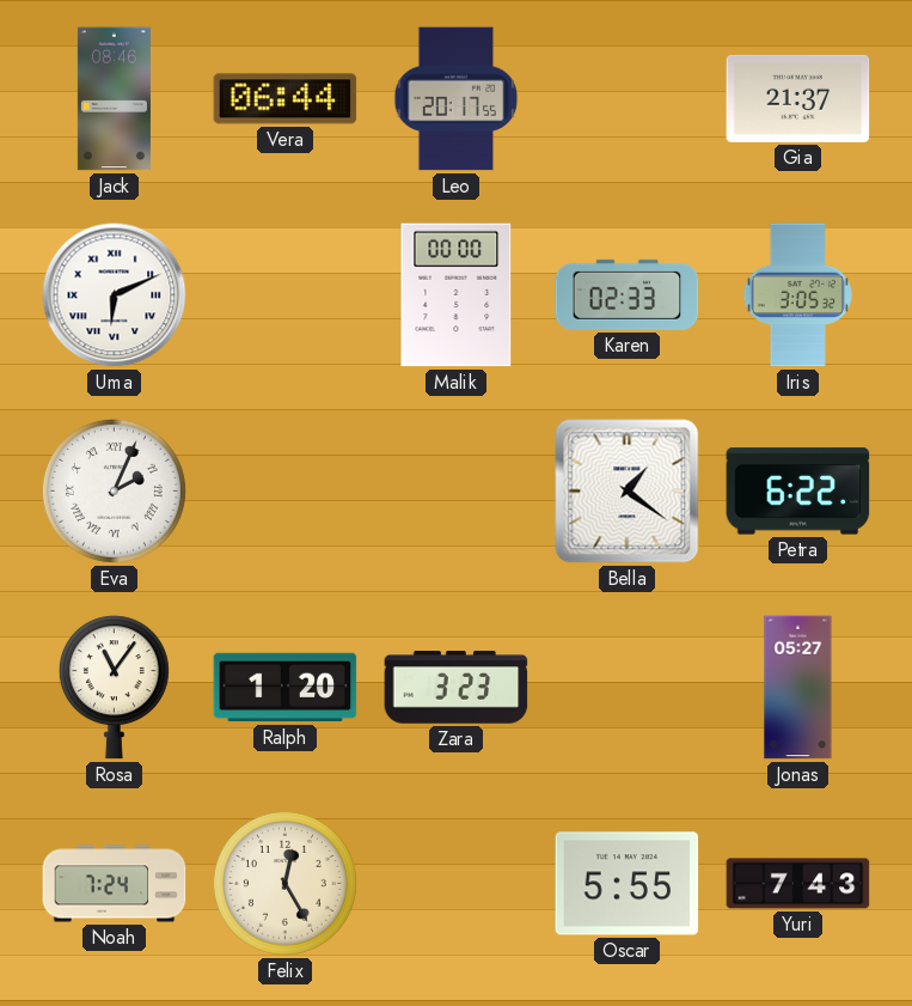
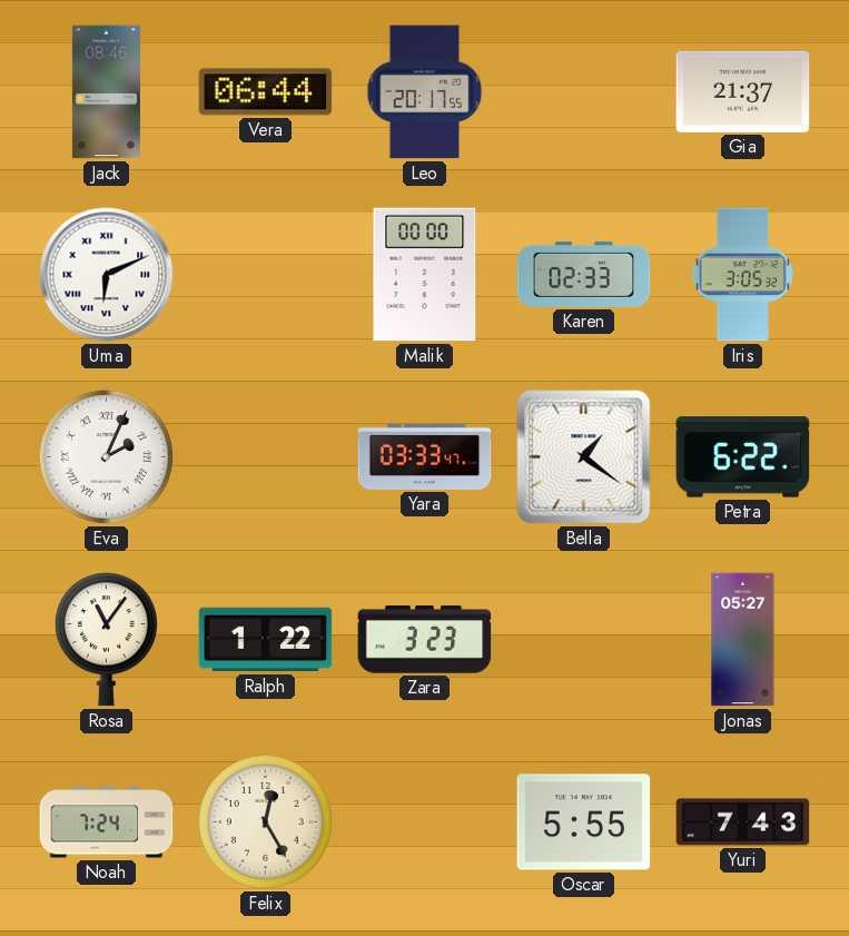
Yara: none -> 03:33
Ralph: 1:20 -> 1:22
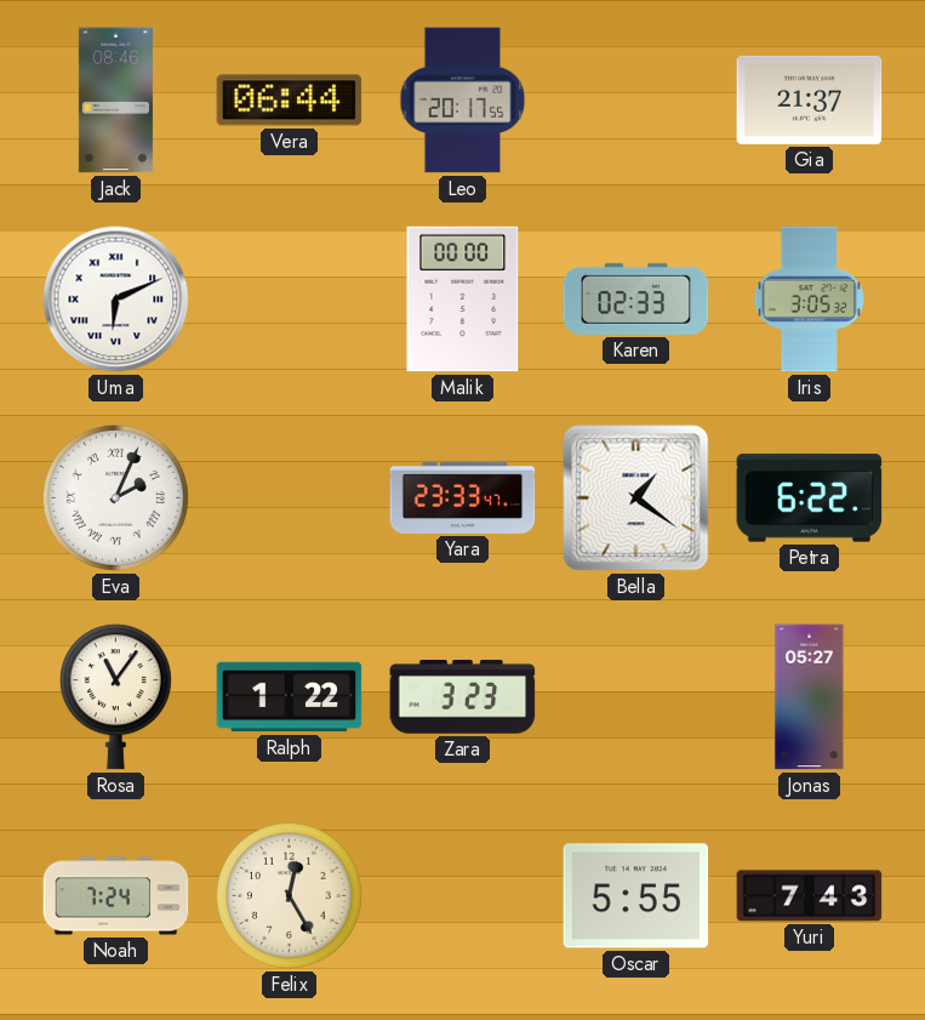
Yara: 03:33 -> 23:33
